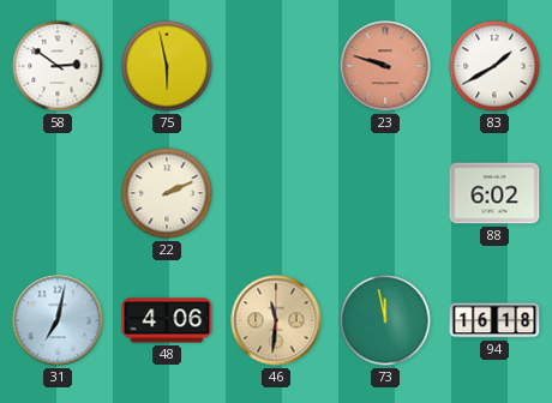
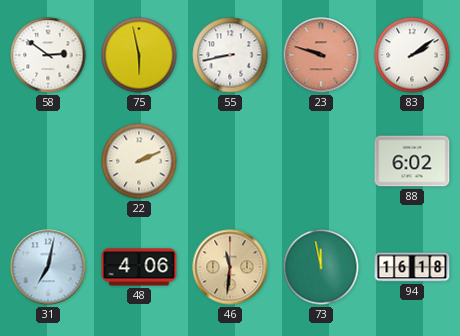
55: none -> 8:43
83: 1:40 -> 2:09
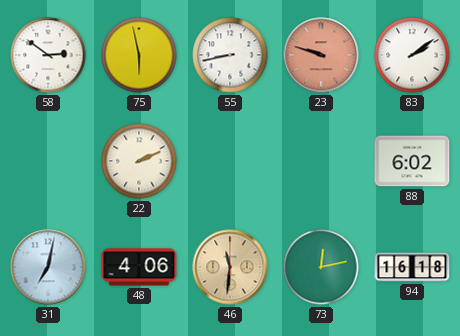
73: 11:58 -> 12:13
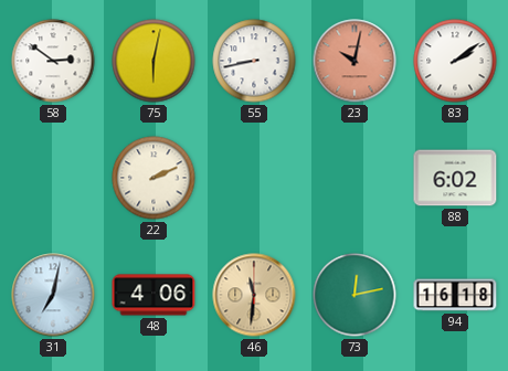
75: 5:58 -> 6:02
23: 9:48 -> 10:02
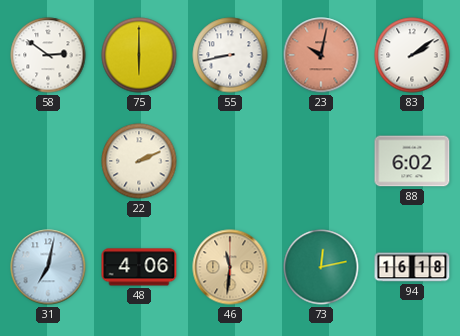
75: 6:02 -> 6:00
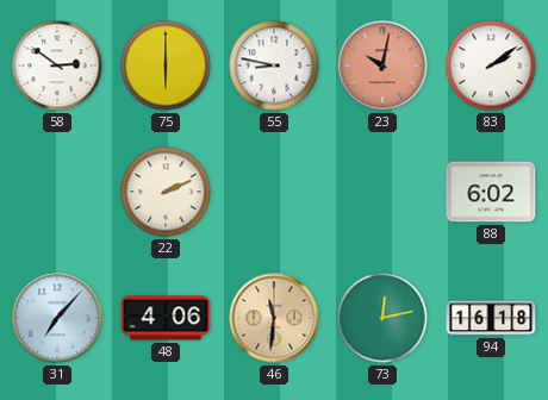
55: 8:43 -> 8:47
31: 7:02 -> 7:07
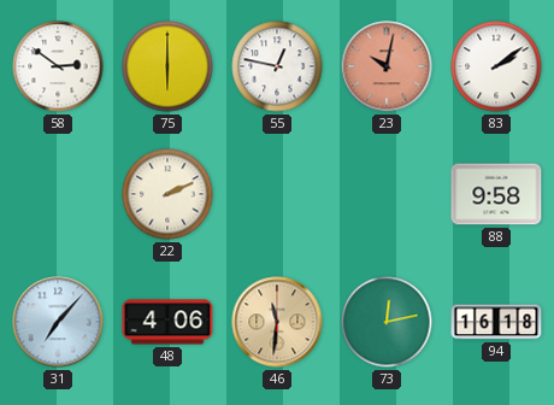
55: 8:47 -> 12:47
88: 6:02 -> 9:58
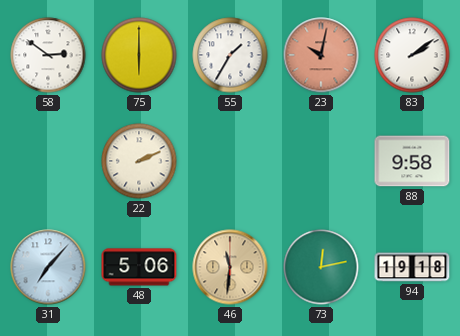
55: 12:47 -> 1:35
48: 4:06 -> 5:06
94: 16:18 -> 19:18
